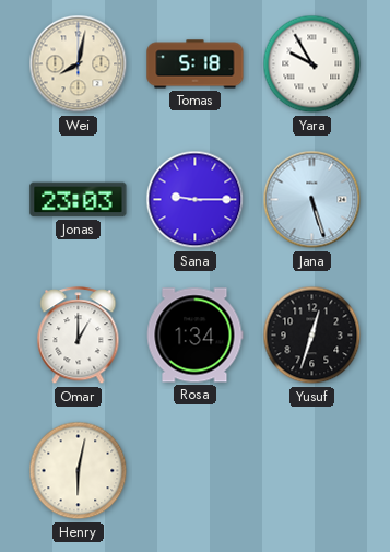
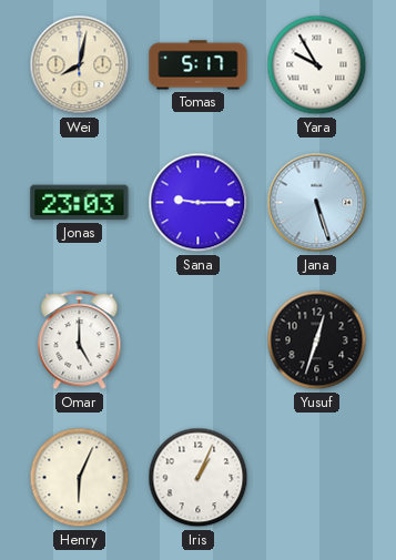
Tomas: 5:18 -> 5:17
Omar: 1:00 -> 5:00
Rosa: 1:34 -> none
Henry: 6:02 -> 6:04
Iris: none -> 1:04
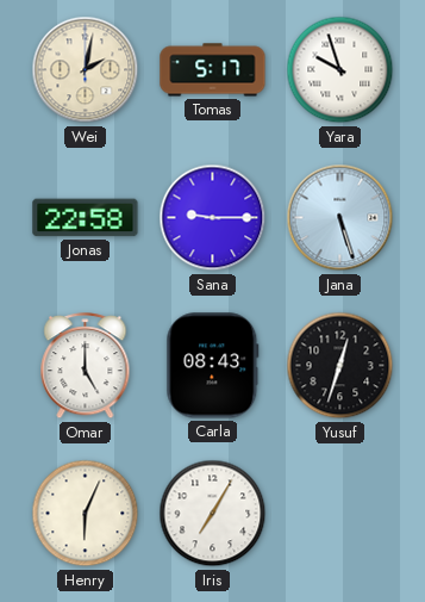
Wei: 8:02 -> 2:02
Yara: 9:55 -> 9:57
Jonas: 23:03 -> 22:58
Carla: none -> 08:43
Iris: 1:04 -> 7:05
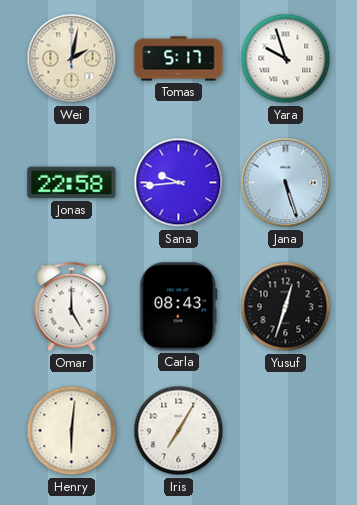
Sana: 9:15 -> 9:44
Henry: 6:04 -> 6:01
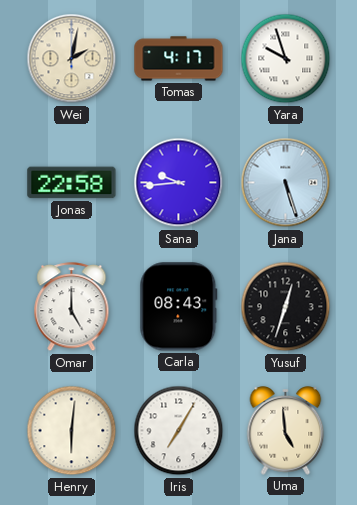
Tomas: 5:17 -> 4:17
Uma: none -> 4:59
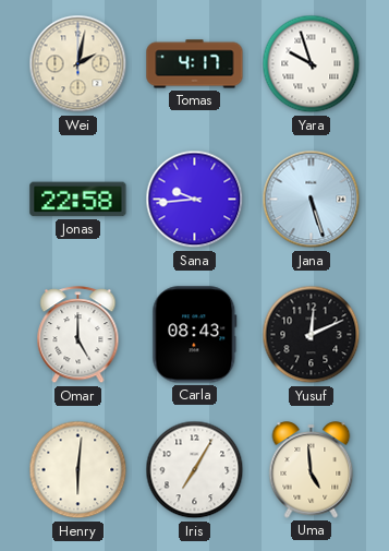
Yusuf: 12:33 -> 12:11
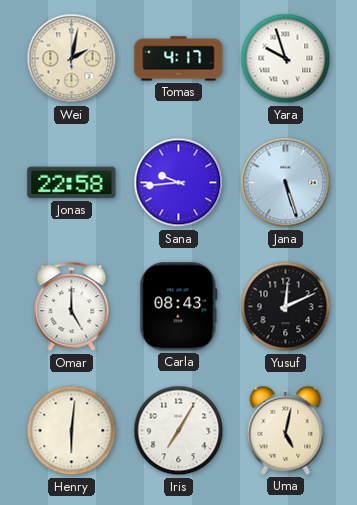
Uma: 4:59 -> 5:02
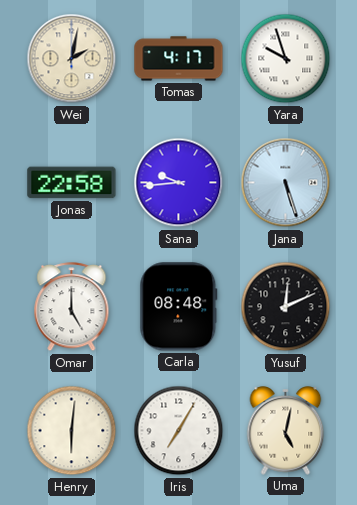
Carla: 08:43 -> 08:48
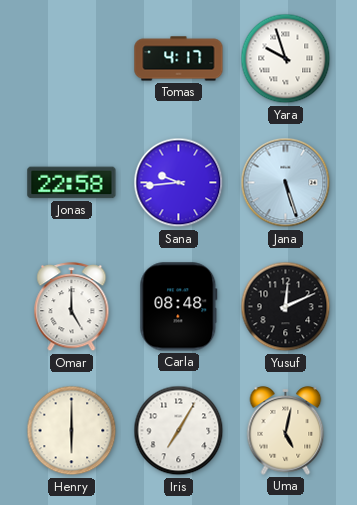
Wei: 2:02 -> none
Henry: 6:01 -> 6:00
